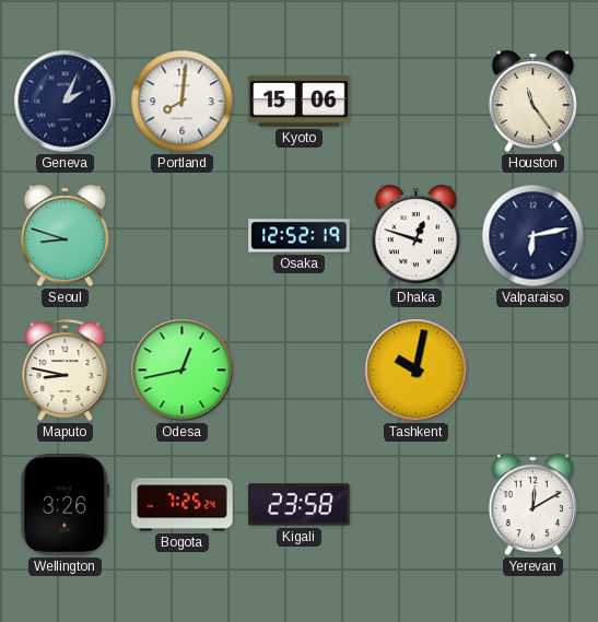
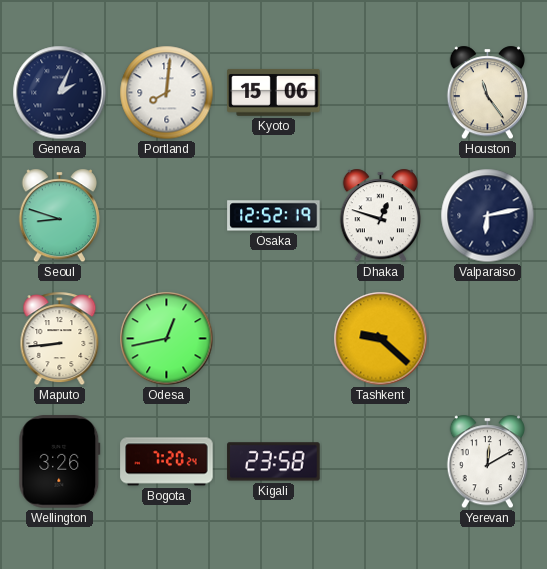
Maputo: 8:47 -> 8:44
Tashkent: 10:02 -> 9:22
Bogota: 7:25 -> 7:20
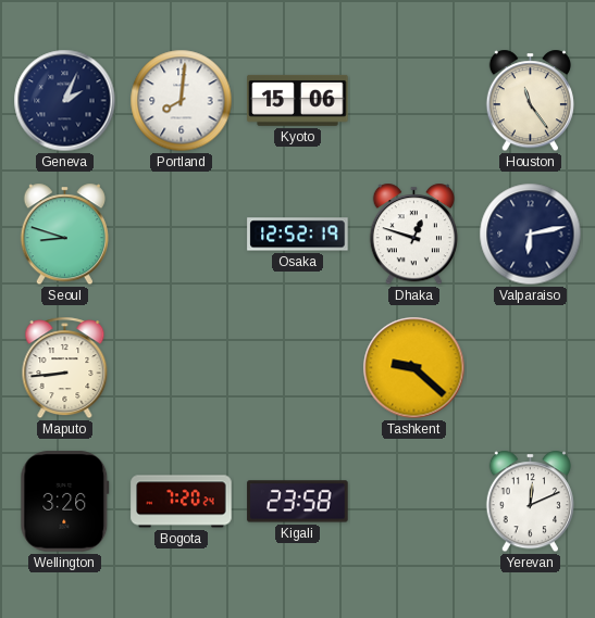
Odesa: 12:43 -> none
Yerevan: 12:10 -> 12:11
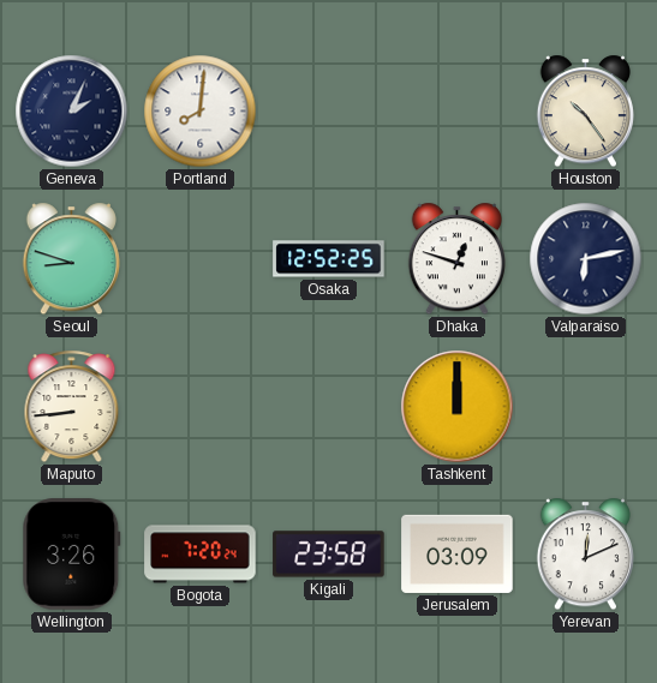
Kyoto: 15:06 -> none
Houston: 11:24 -> 10:24
Osaka: 12:52:19 -> 12:52:25
Tashkent: 9:22 -> 12:00
Jerusalem: none -> 03:09
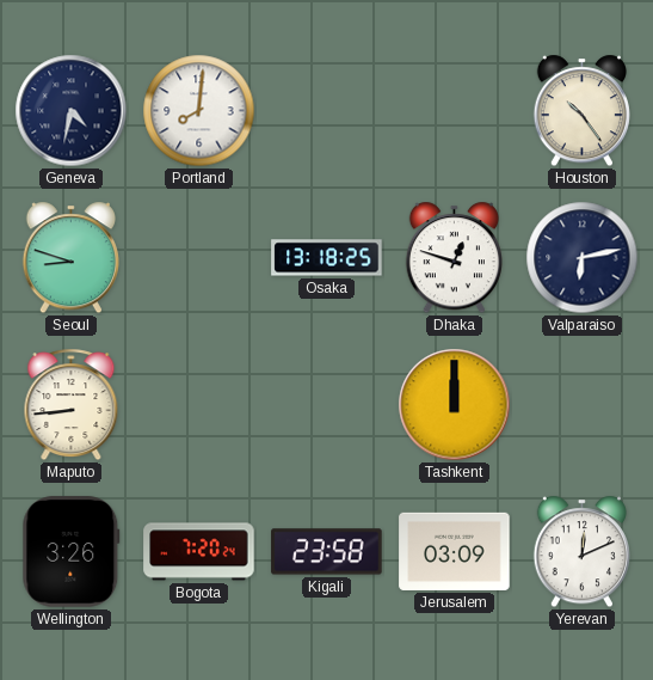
Geneva: 2:04 -> 4:32
Osaka: 12:52 -> 13:18
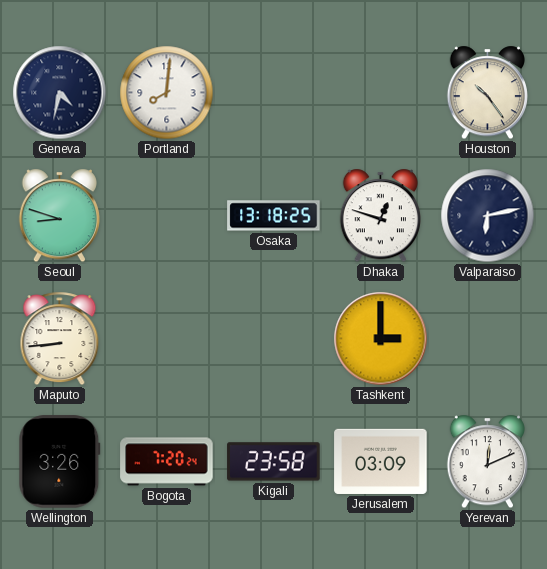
Tashkent: 12:00 -> 3:00
